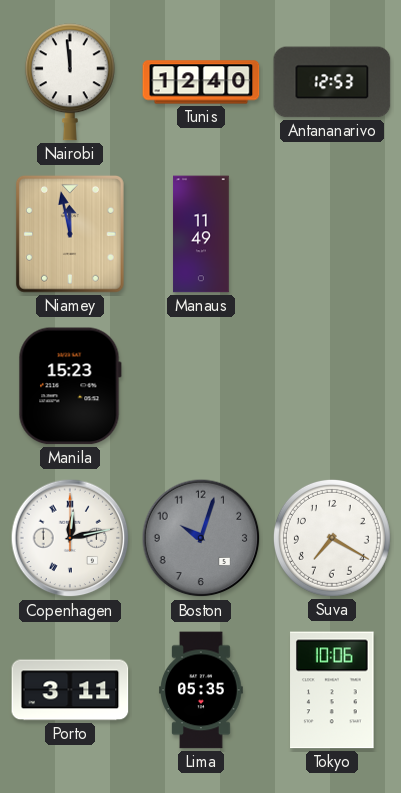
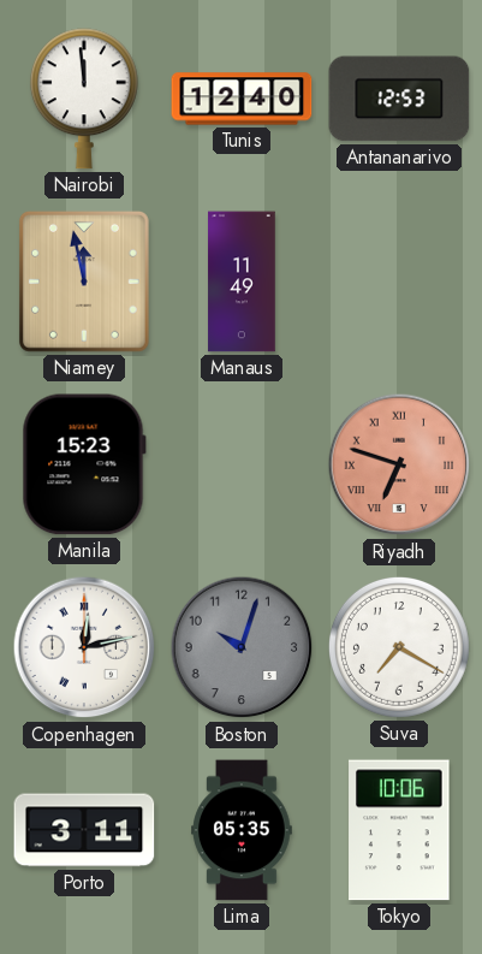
Riyadh: none -> 6:48
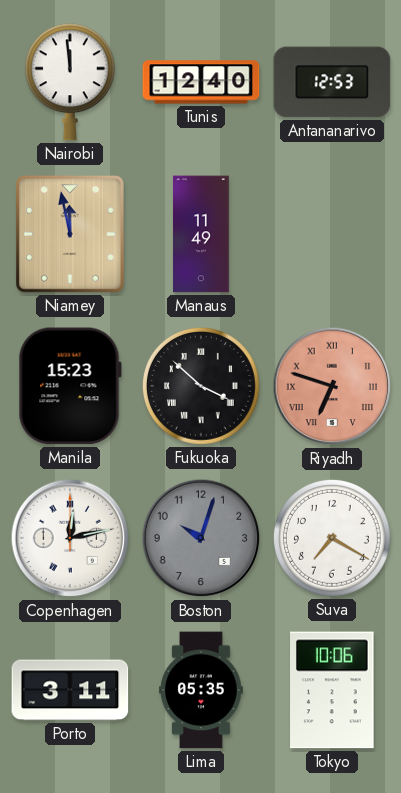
Fukuoka: none -> 3:52
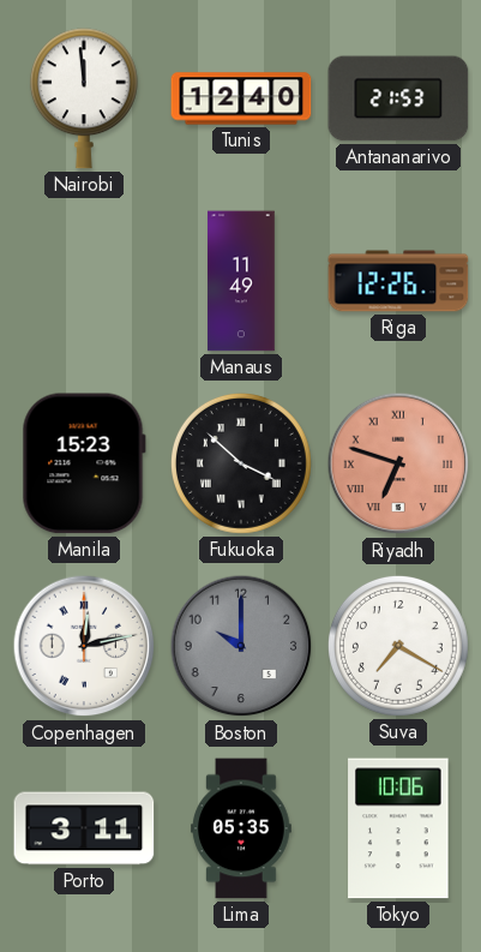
Antananarivo: 12:53 -> 21:53
Niamey: 11:58 -> none
Riga: none -> 12:26
Boston: 10:03 -> 10:00
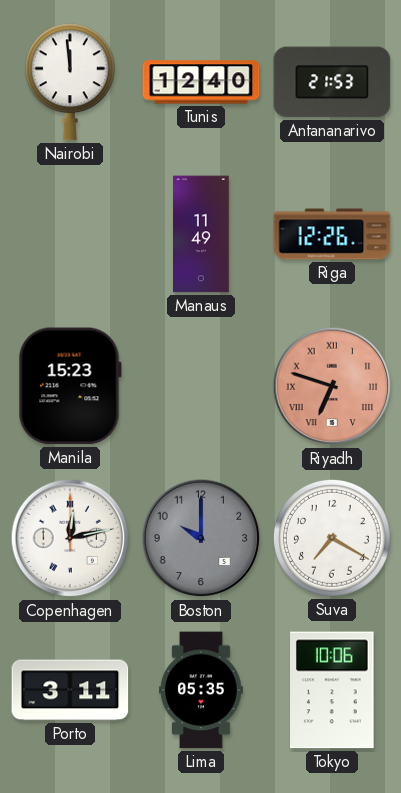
Fukuoka: 3:52 -> none
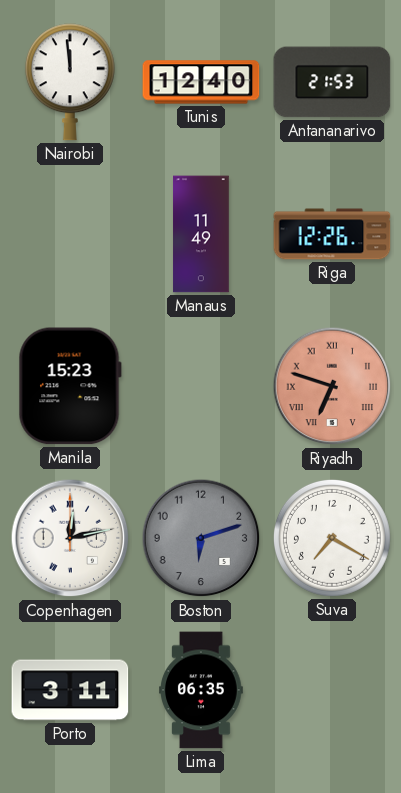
Boston: 10:00 -> 6:12
Lima: 05:35 -> 06:35
Tokyo: 10:06 -> none
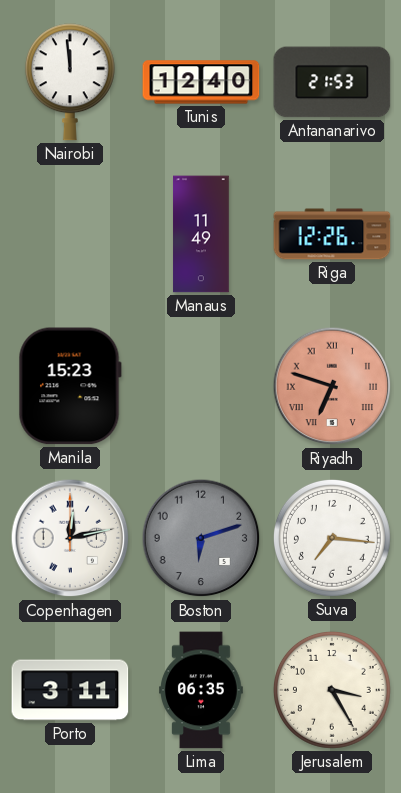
Suva: 7:20 -> 7:16
Jerusalem: none -> 3:25
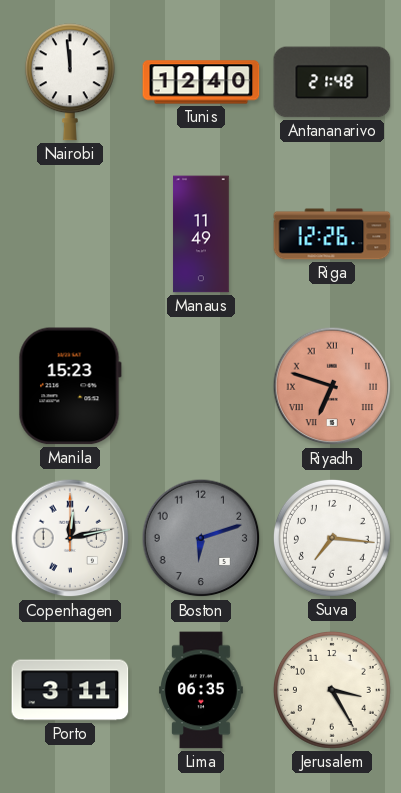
Antananarivo: 21:53 -> 21:48
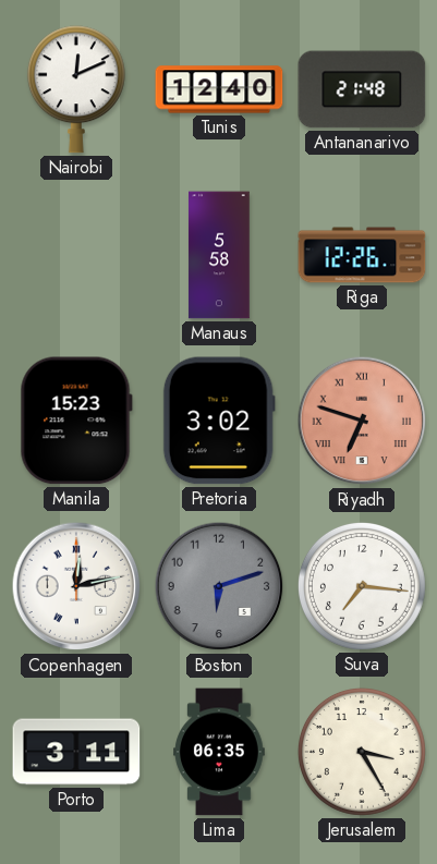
Nairobi: 11:59 -> 12:11
Manaus: 11:49 -> 5:58
Pretoria: none -> 3:02
